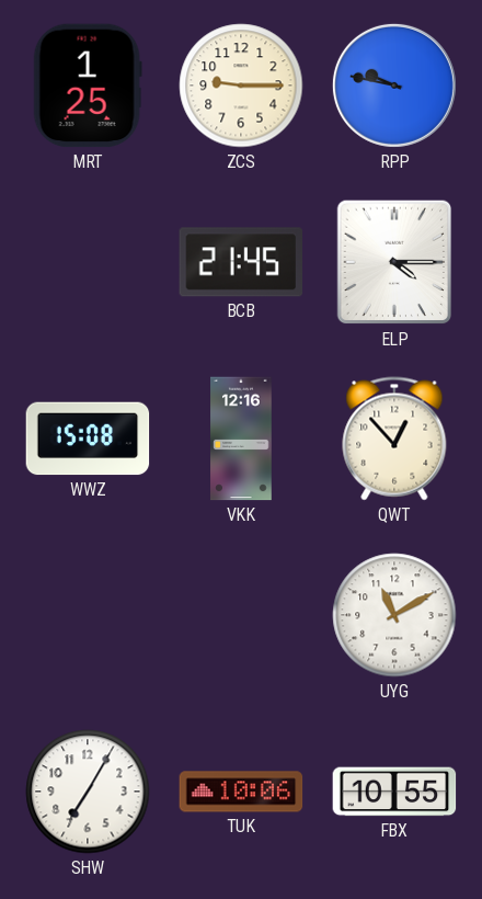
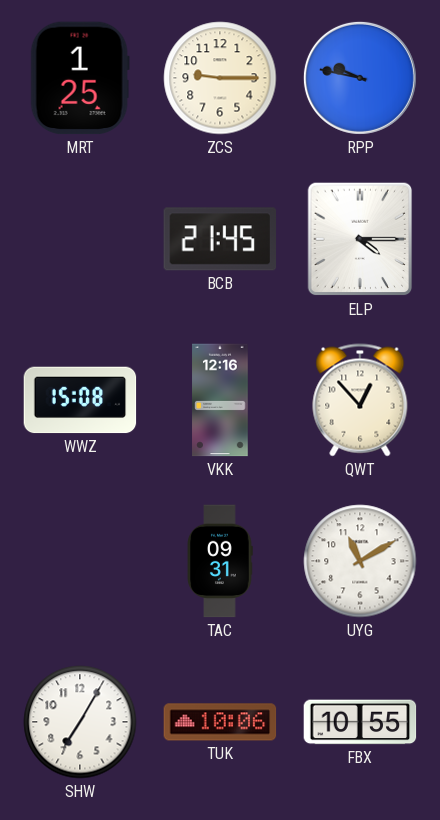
TAC: none -> 09:31
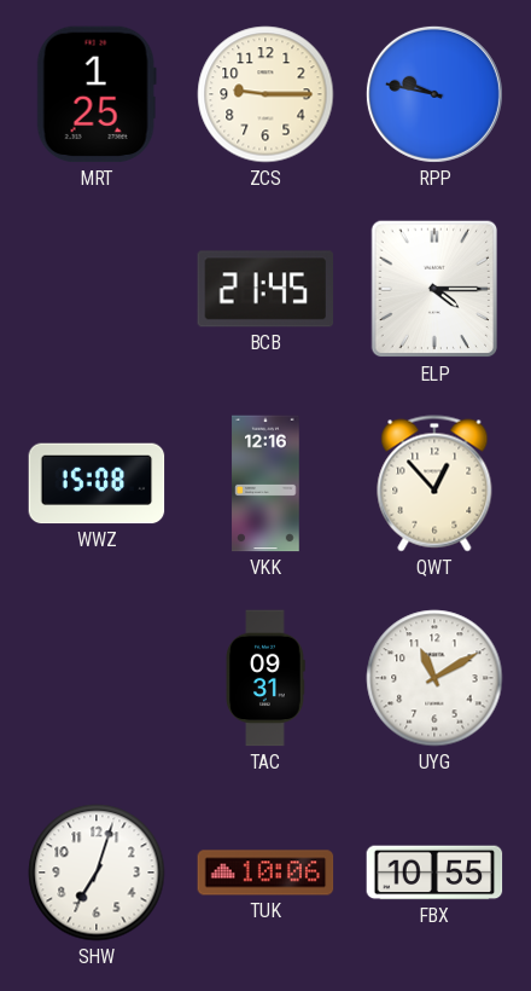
SHW: 7:05 -> 7:03
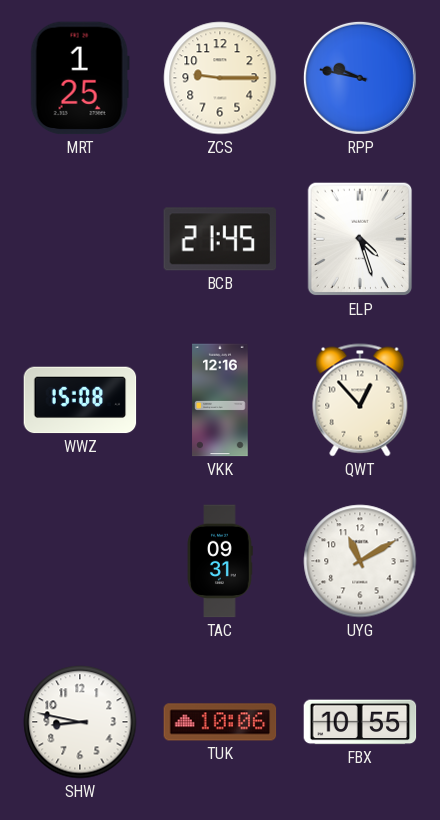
ELP: 4:15 -> 4:27
SHW: 7:03 -> 8:47
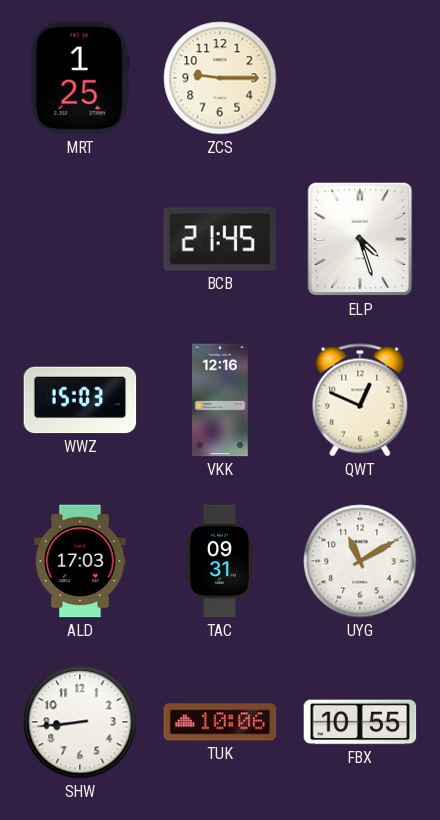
RPP: 9:47 -> none
WWZ: 15:08 -> 15:03
QWT: 12:53 -> 12:49
ALD: none -> 17:03
SHW: 8:47 -> 8:44
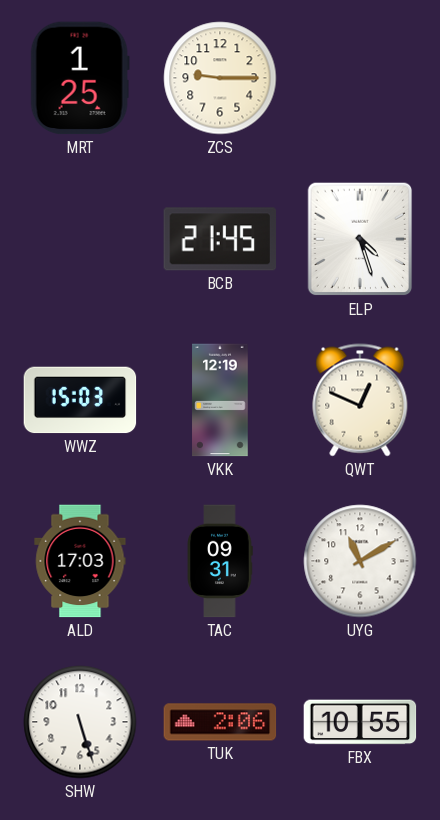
VKK: 12:16 -> 12:19
SHW: 8:44 -> 5:27
TUK: 10:06 -> 2:06
